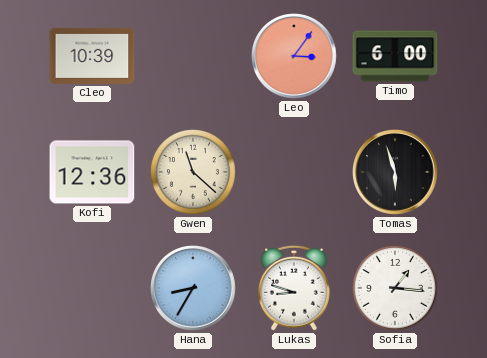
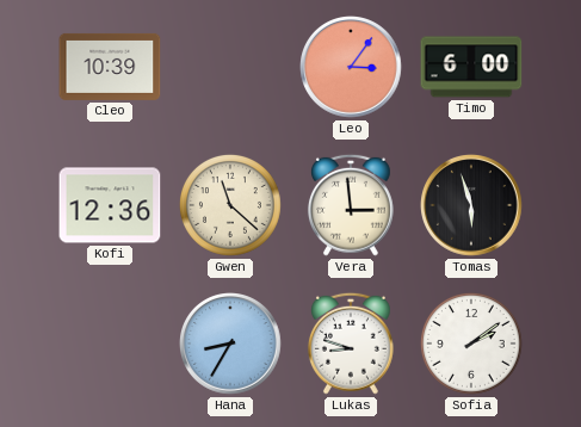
Vera: none -> 2:59
Sofia: 1:16 -> 2:09
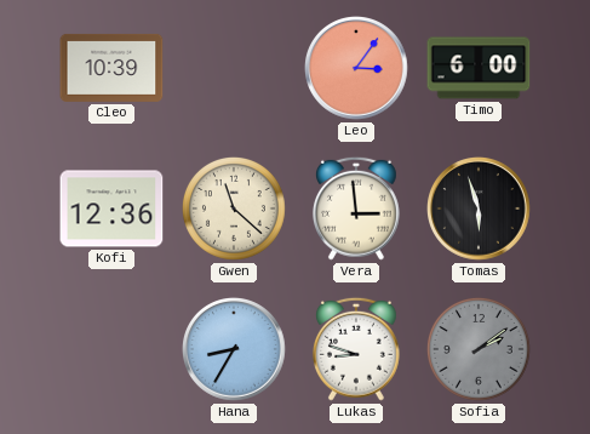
Sofia dial: white -> grey
